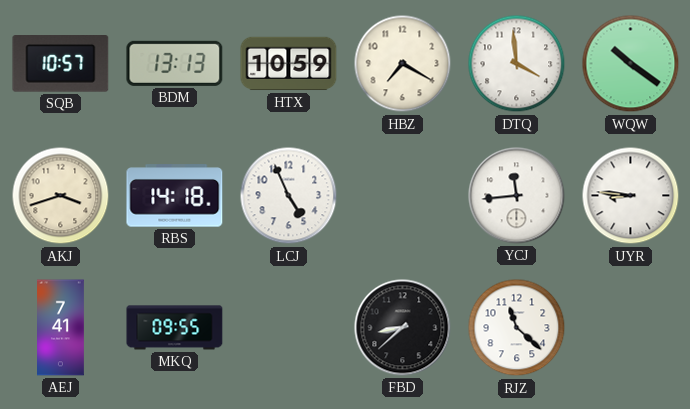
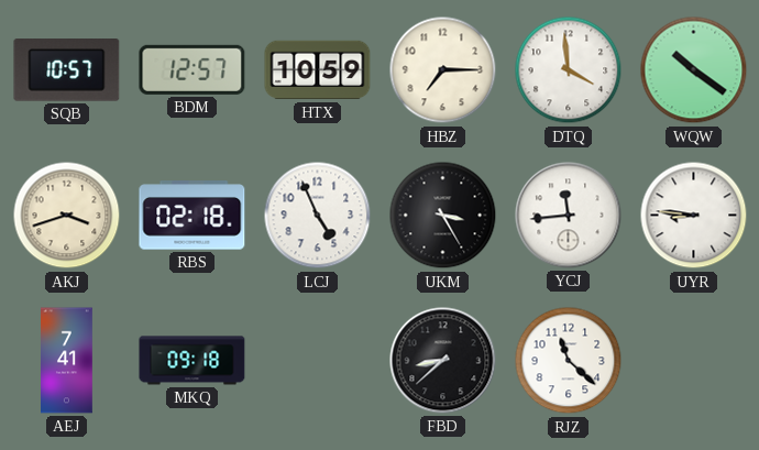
BDM: 13:13 -> 12:57
HBZ: 7:20 -> 7:15
RBS: 14:18 -> 02:18
UKM: none -> 3:25
MKQ: 09:55 -> 09:18
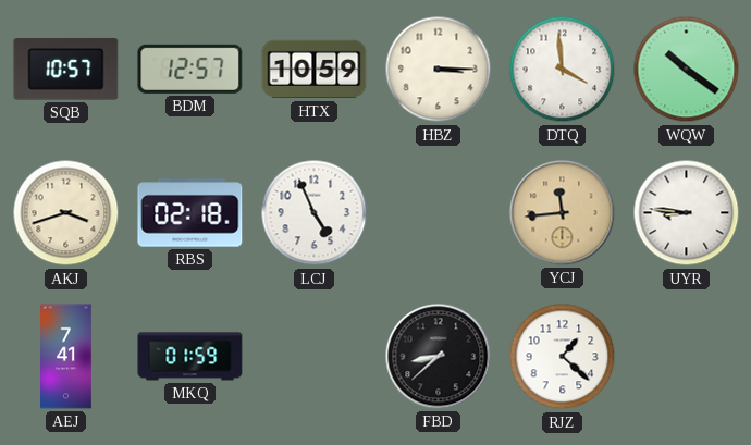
HBZ: 7:15 -> 3:15
UKM: 3:25 -> none
YCJ dial: white -> champagne
MKQ: 09:18 -> 01:59
RJZ: 11:22 -> 1:22
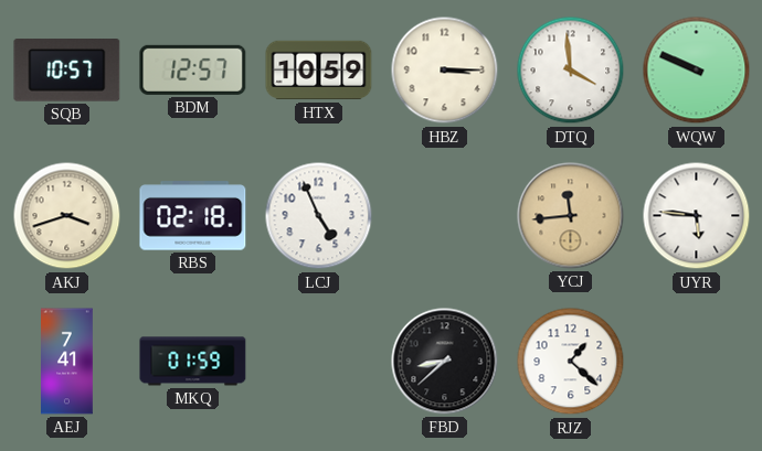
WQW: 10:21 -> 9:49
UYR: 8:46 -> 5:46
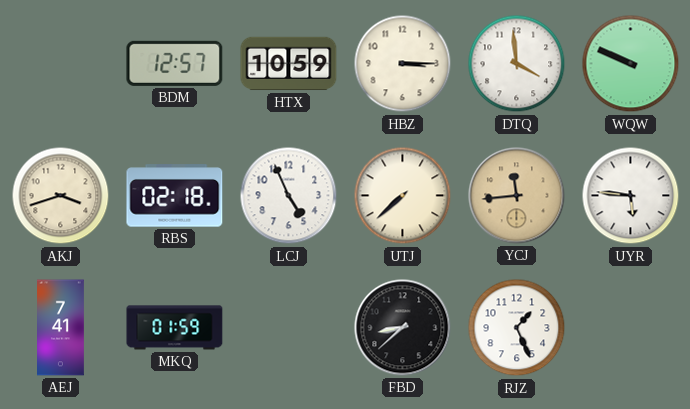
SQB: 10:57 -> none
UTJ: none -> 7:38
RJZ: 1:22 -> 1:26
